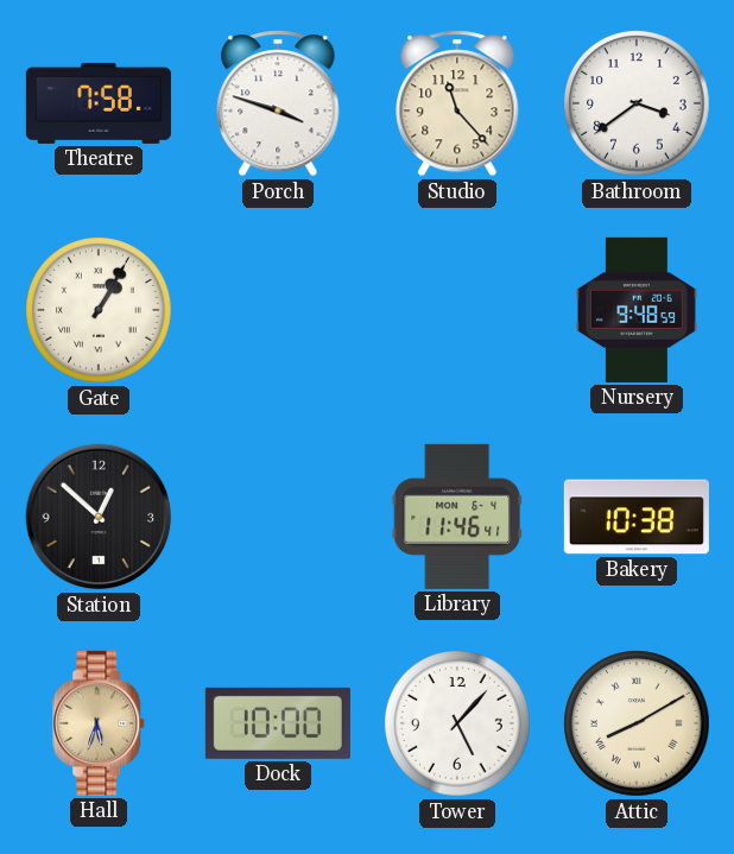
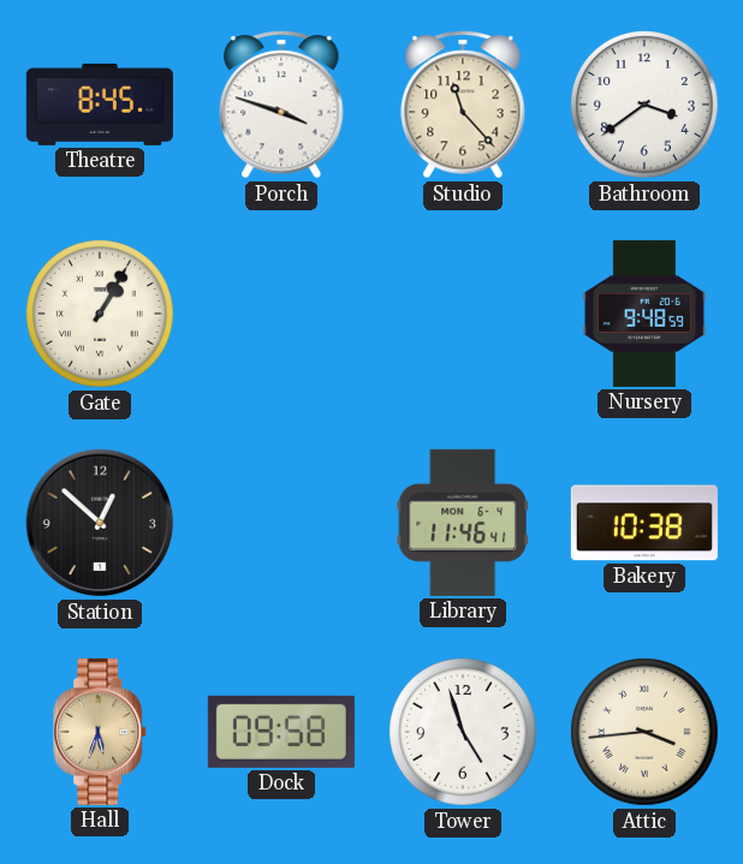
Theatre: 7:58 -> 8:45
Dock: 10:00 -> 09:58
Tower: 5:07 -> 4:57
Attic: 8:10 -> 3:44
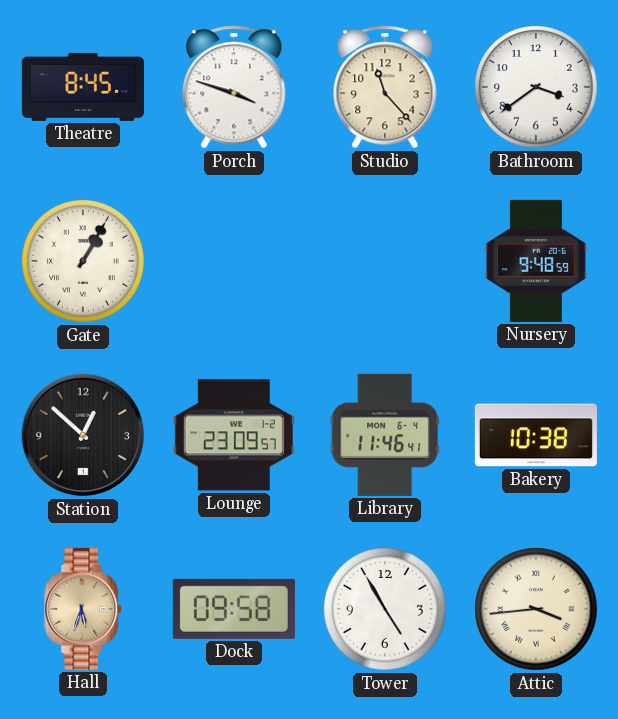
Lounge: none -> 23:09
Tower: 4:57 -> 4:55
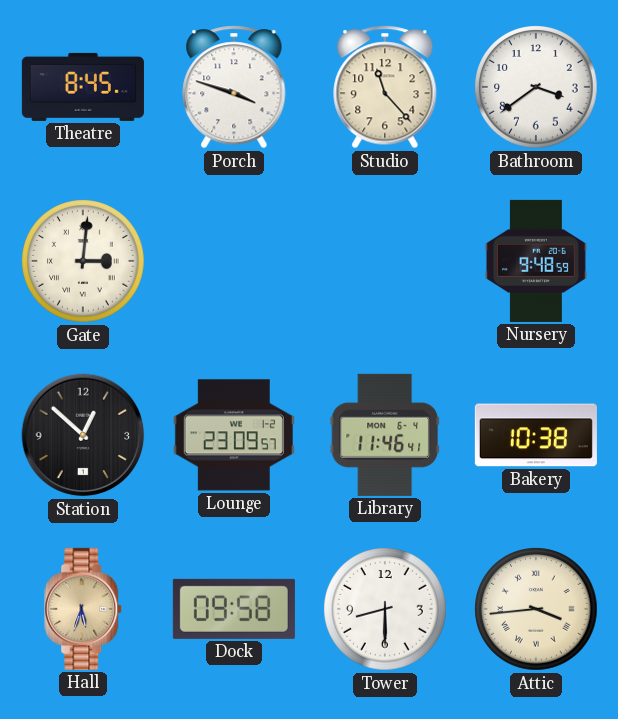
Gate: 1:05 -> 3:01
Tower: 4:55 -> 8:30
